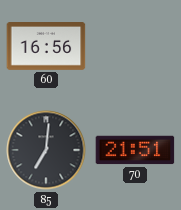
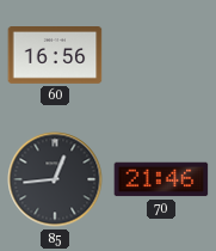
85: 7:01 -> 12:44
70: 21:51 -> 21:46
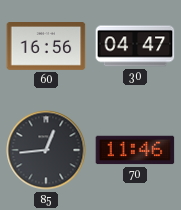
30: none -> 04:47
70: 21:46 -> 11:46
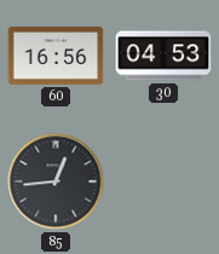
30: 04:47 -> 04:53
70: 11:46 -> none
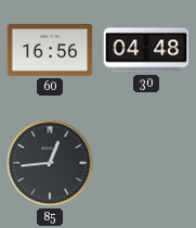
30: 04:53 -> 04:48
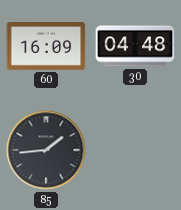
60: 16:56 -> 16:09
85: 12:44 -> 1:44
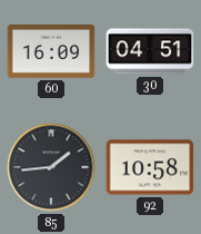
30: 04:48 -> 04:51
92: none -> 10:58
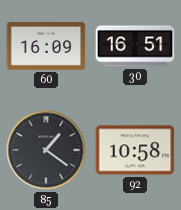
30: 04:51 -> 16:51
85: 1:44 -> 1:21
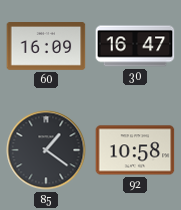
30: 16:51 -> 16:47
